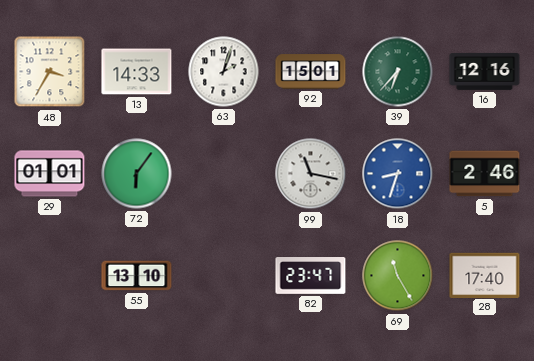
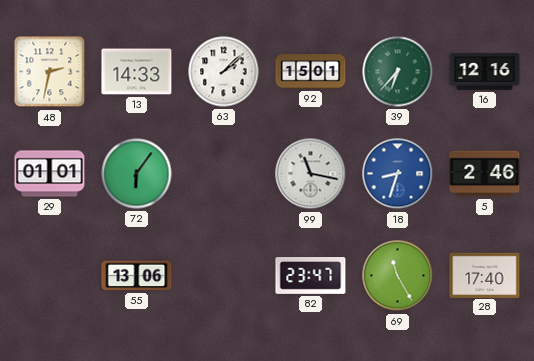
48: 3:35 -> 2:32
63: 2:03 -> 2:08
55: 13:10 -> 13:06
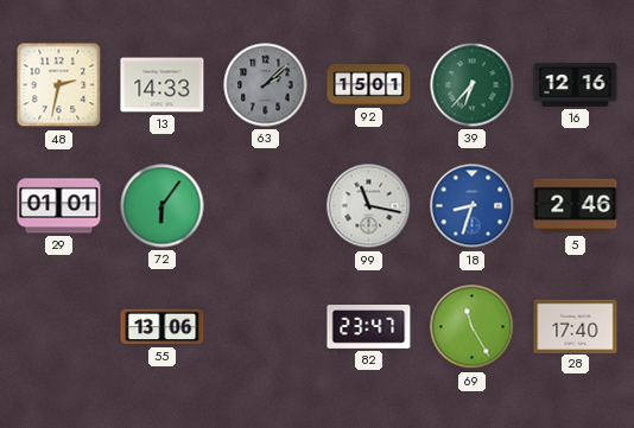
63 dial: white -> grey
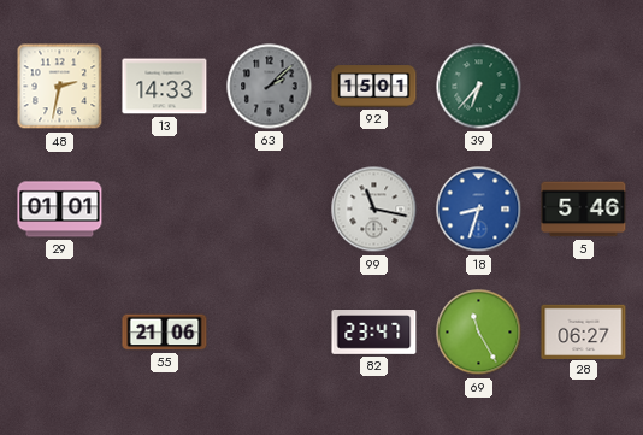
16: 12:16 -> none
72: 6:06 -> none
5: 2:46 -> 5:46
55: 13:06 -> 21:06
28: 17:40 -> 06:27
